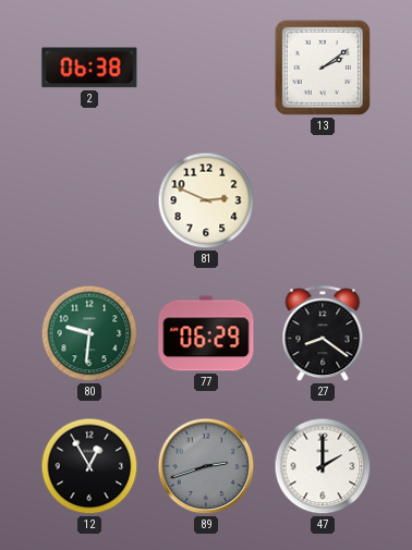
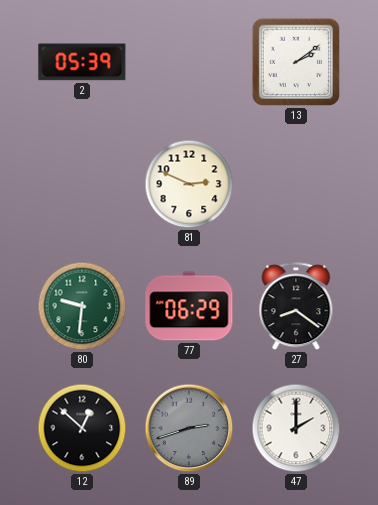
2: 06:38 -> 05:39
12: 12:55 -> 12:52
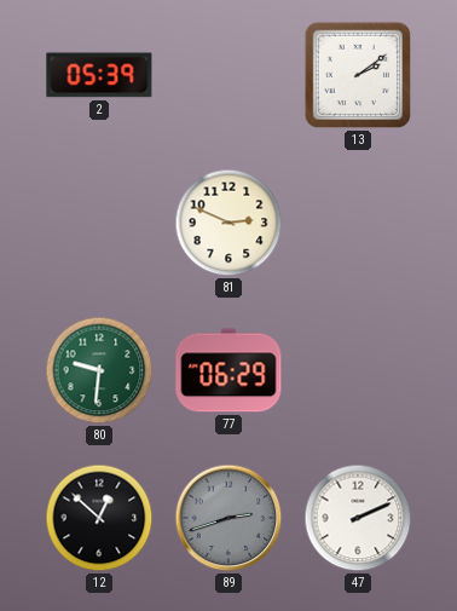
27: 8:21 -> none
47: 2:00 -> 2:11
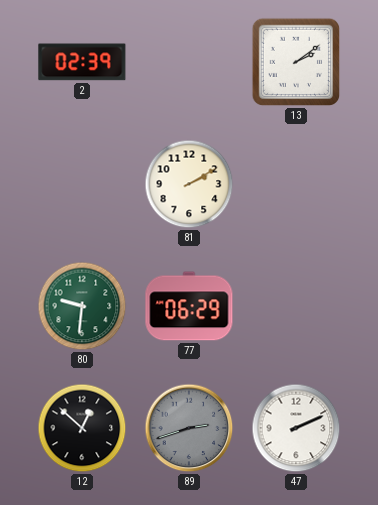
2: 05:39 -> 02:39
81: 2:49 -> 2:10
